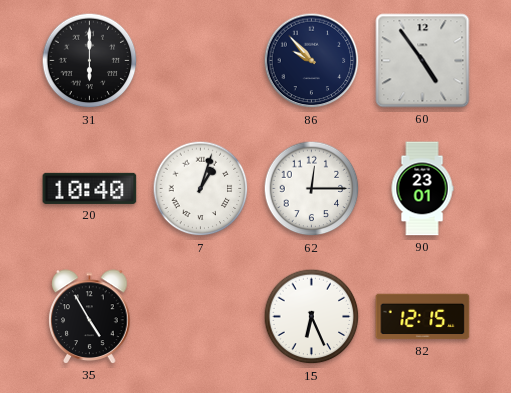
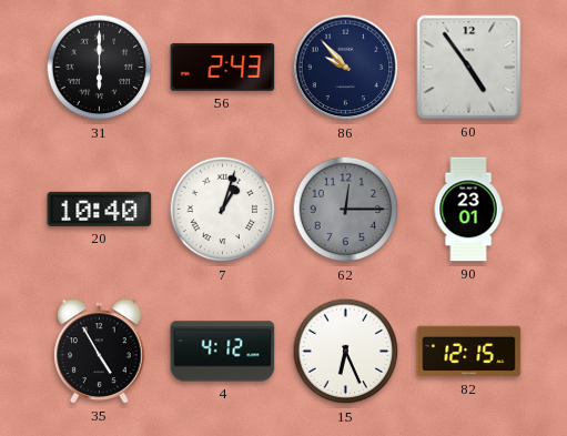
56: none -> 2:43
62 dial: white -> grey
4: none -> 4:12
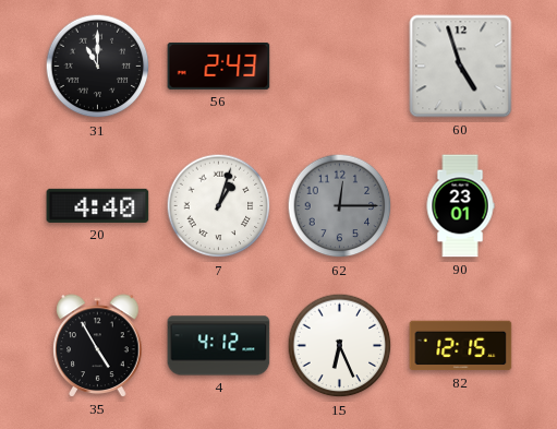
31: 6:00 -> 11:00
86: 9:53 -> none
60: 4:54 -> 4:57
20: 10:40 -> 4:40
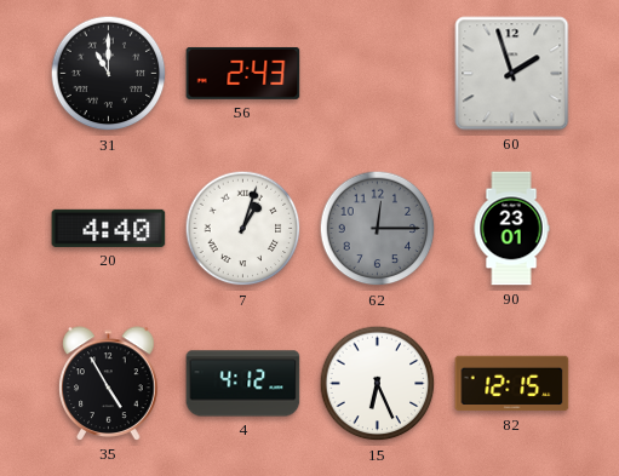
60: 4:57 -> 1:57
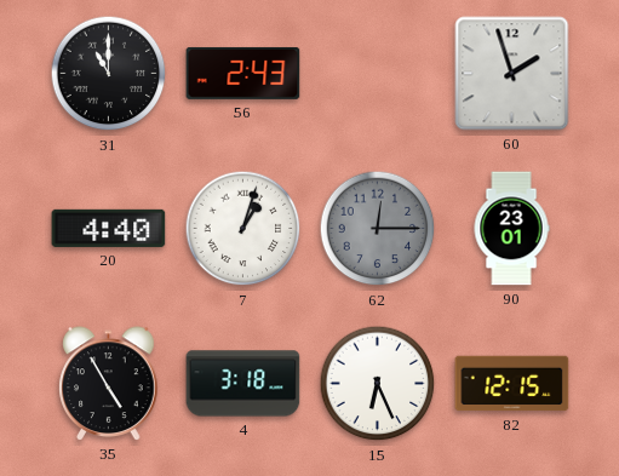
4: 4:12 -> 3:18
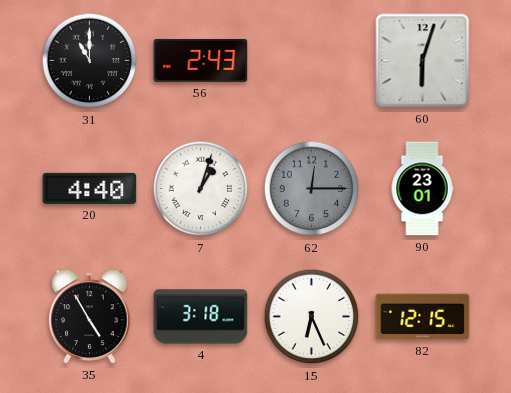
60: 1:57 -> 6:03
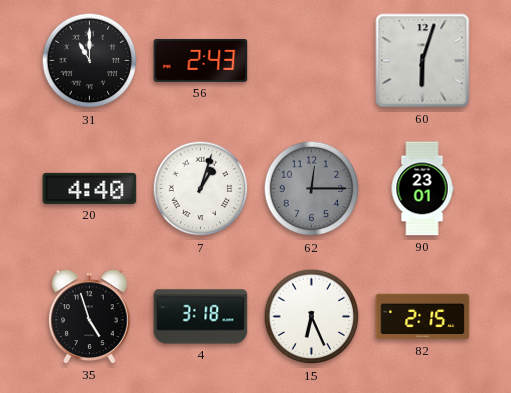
35: 4:55 -> 4:57
82: 12:15 -> 2:15
